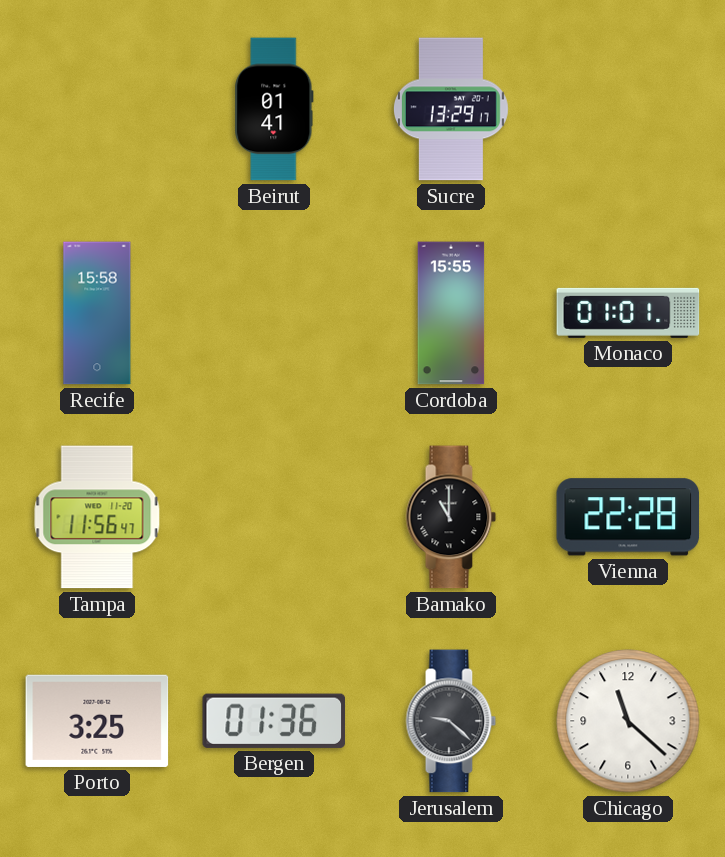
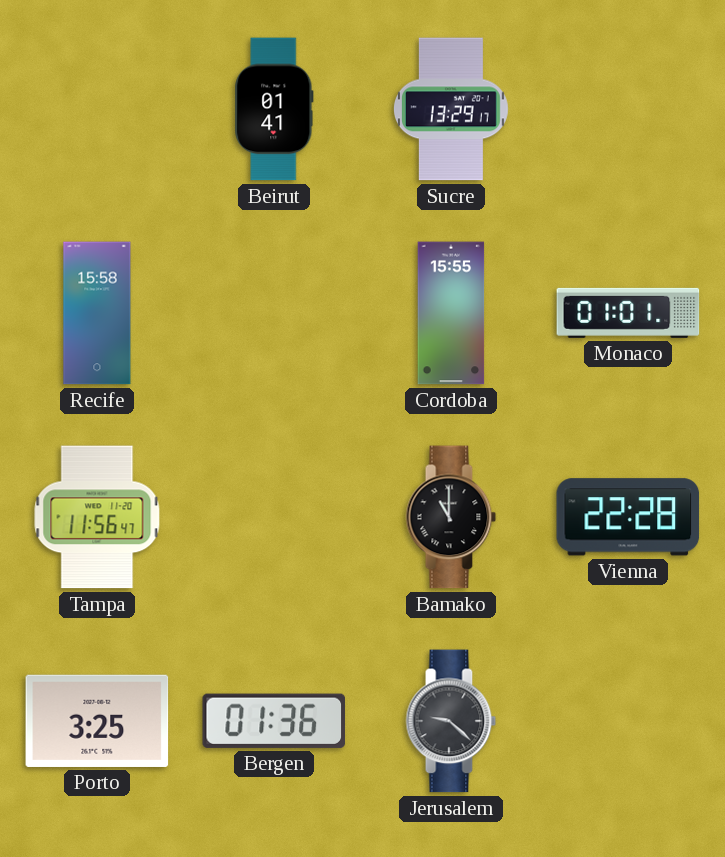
Chicago: 11:22 -> none
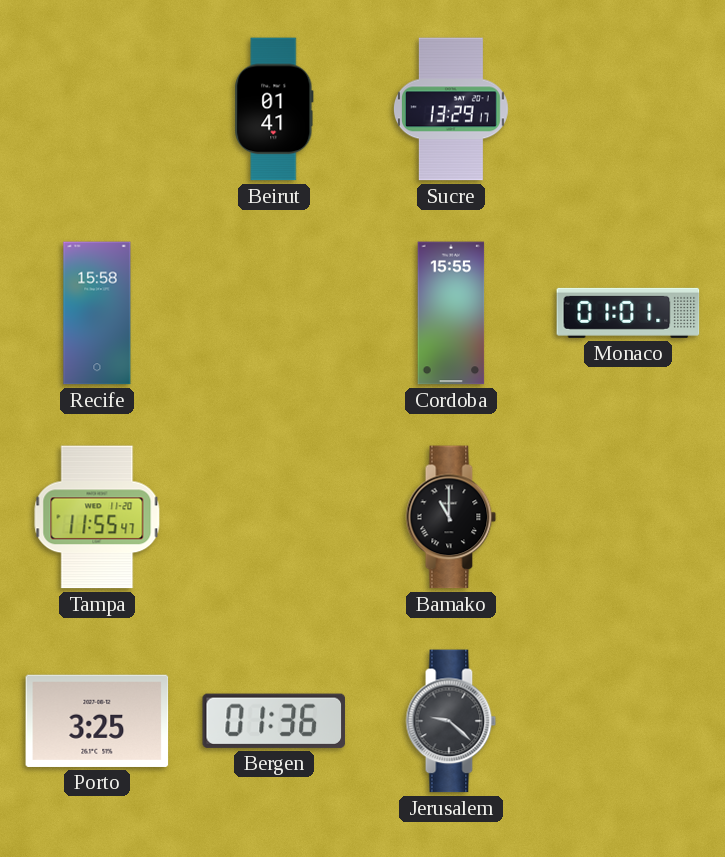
Tampa: 11:56 -> 11:55
Vienna: 22:28 -> none
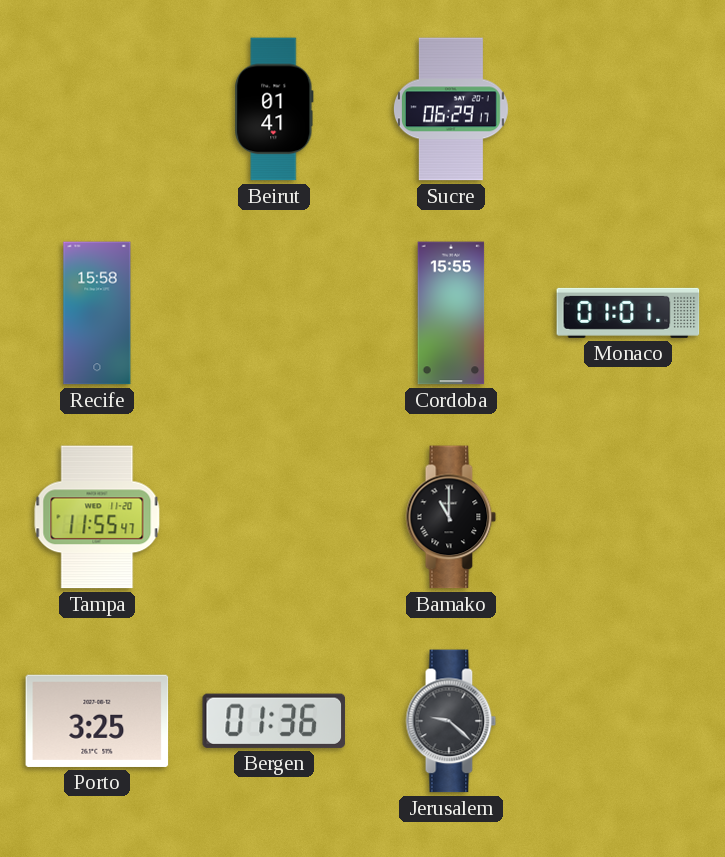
Sucre: 13:29 -> 06:29
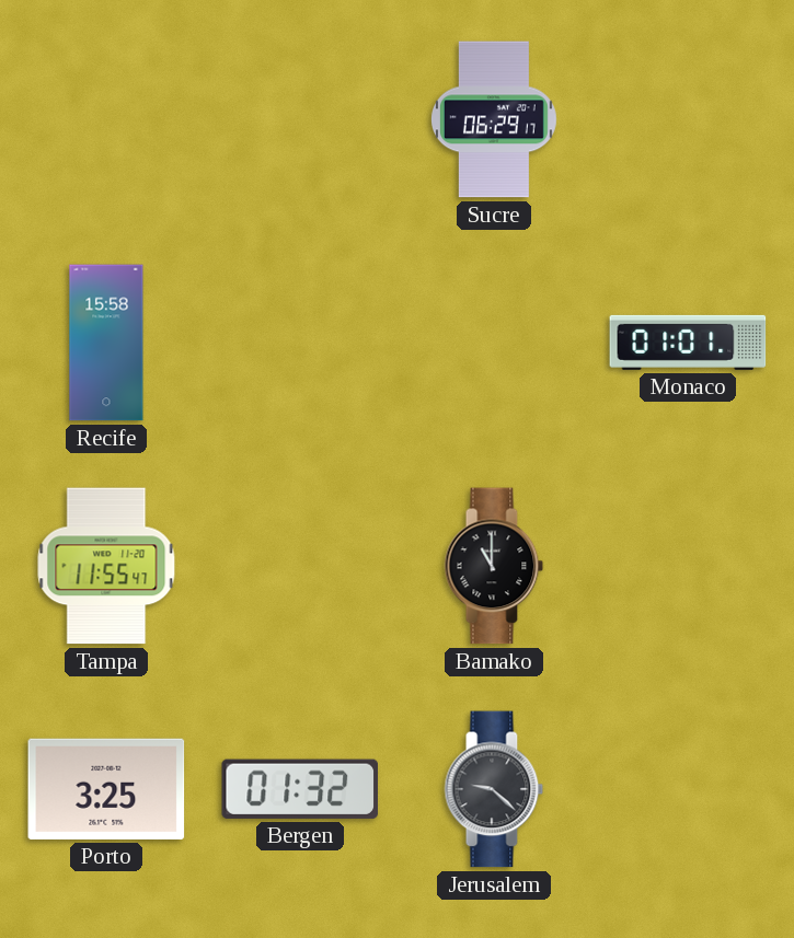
Beirut: 01:41 -> none
Cordoba: 15:55 -> none
Bergen: 01:36 -> 01:32
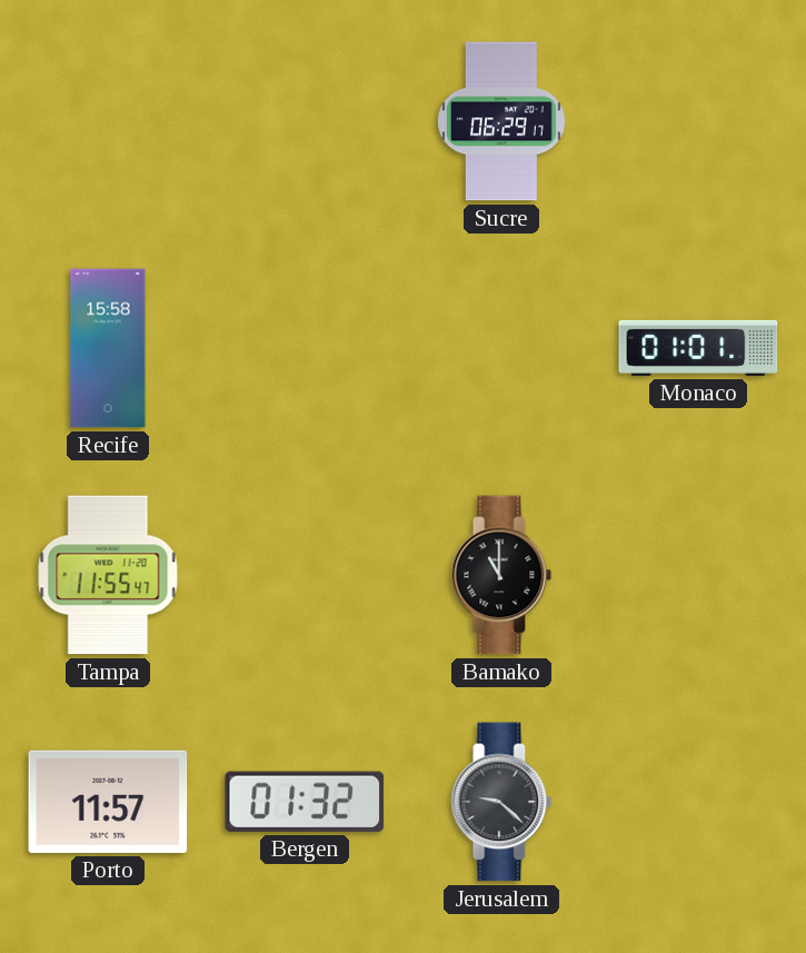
Porto: 3:25 -> 11:57
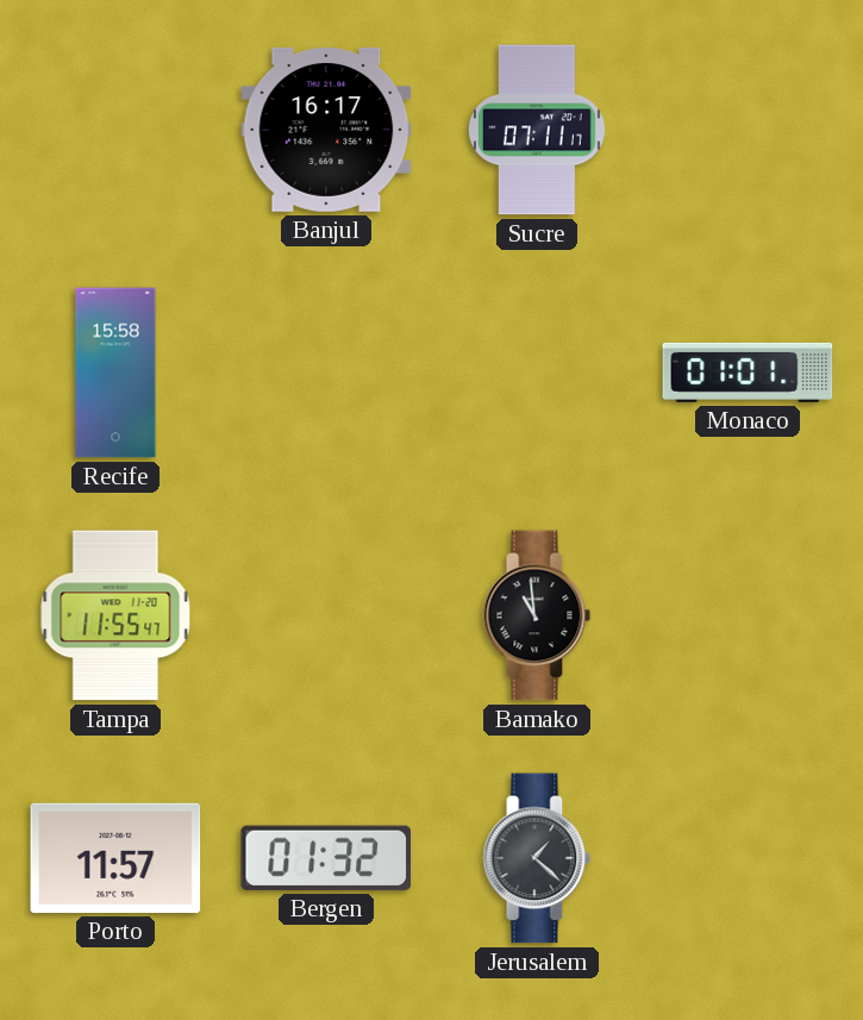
Banjul: none -> 16:17
Sucre: 06:29 -> 07:11
Bamako: 11:00 -> 10:59
Jerusalem: 9:22 -> 1:22
